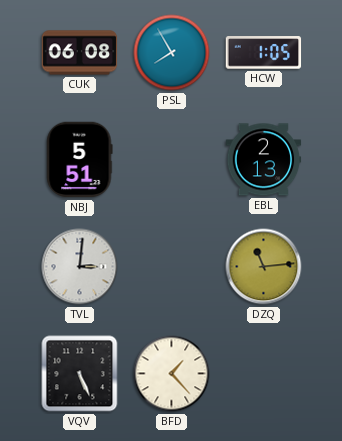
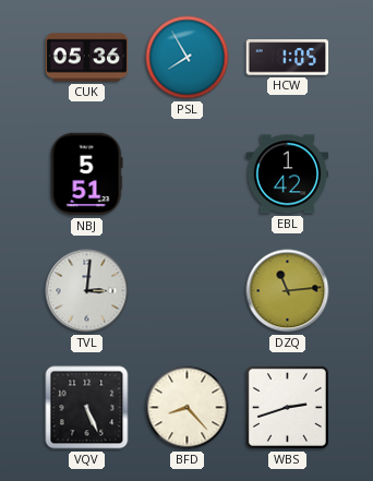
CUK: 06:08 -> 05:36
EBL: 2:13 -> 1:42
BFD: 1:23 -> 8:23
WBS: none -> 2:42
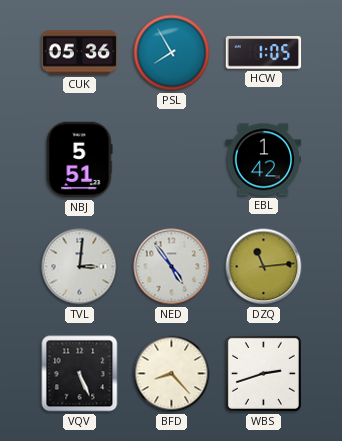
NED: none -> 4:54
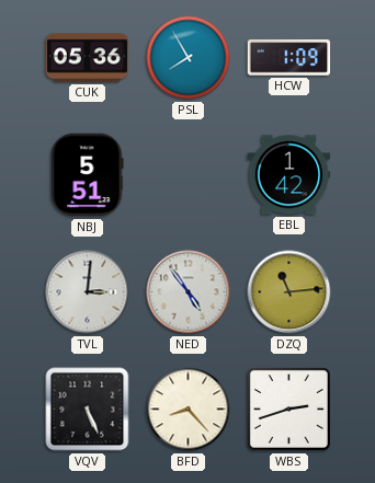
HCW: 1:05 -> 1:09
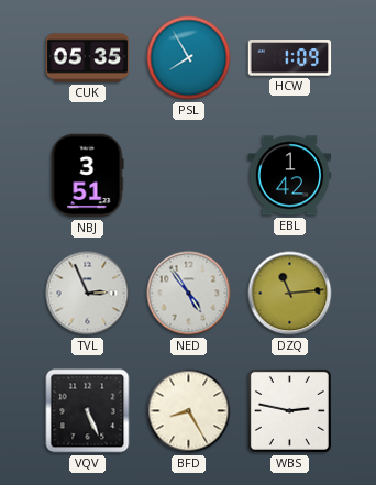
CUK: 05:36 -> 05:35
NBJ: 5:51 -> 3:51
TVL: 3:01 -> 2:56
BFD: 8:23 -> 8:25
WBS: 2:42 -> 2:47
